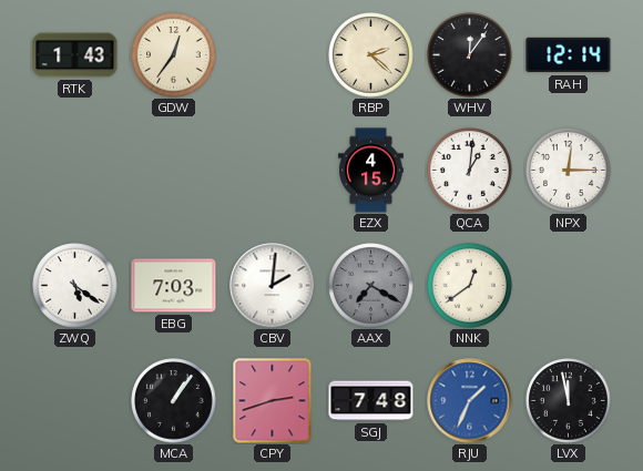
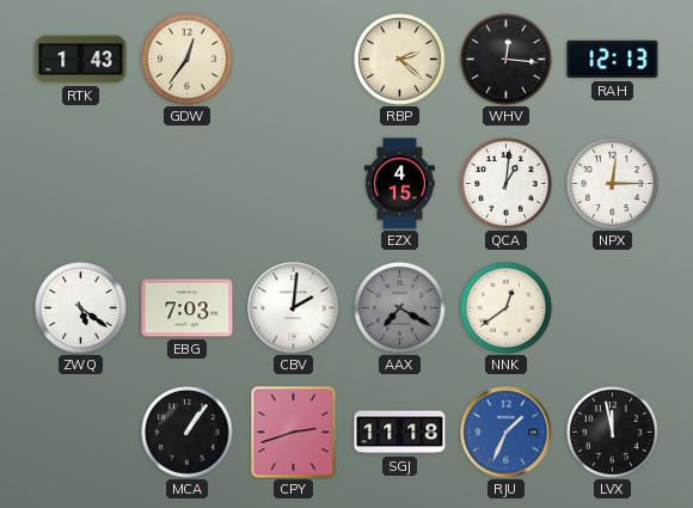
WHV: 12:06 -> 12:16
RAH: 12:14 -> 12:13
SGJ: 7:48 -> 11:18
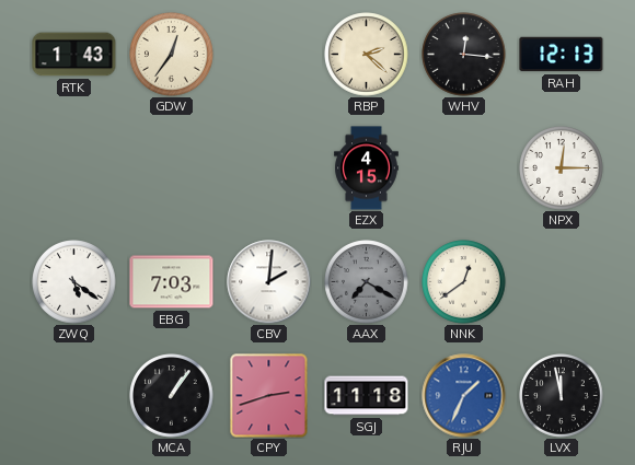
QCA: 1:01 -> none
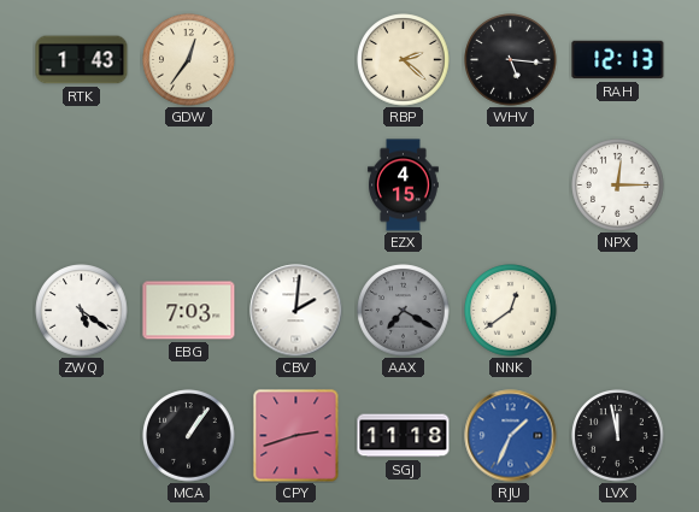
WHV: 12:16 -> 5:16
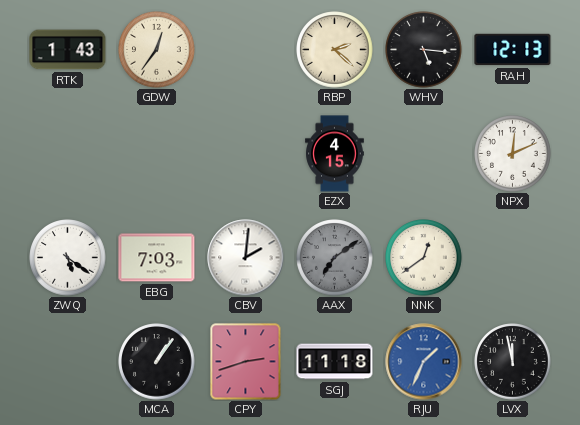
NPX: 12:15 -> 12:11
AAX: 7:20 -> 7:09
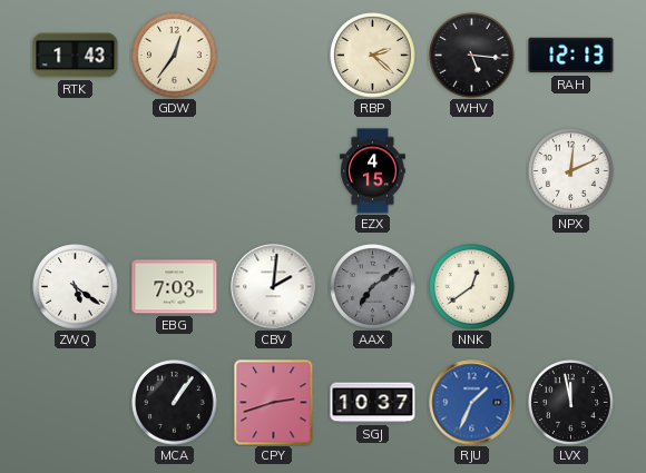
SGJ: 11:18 -> 10:37
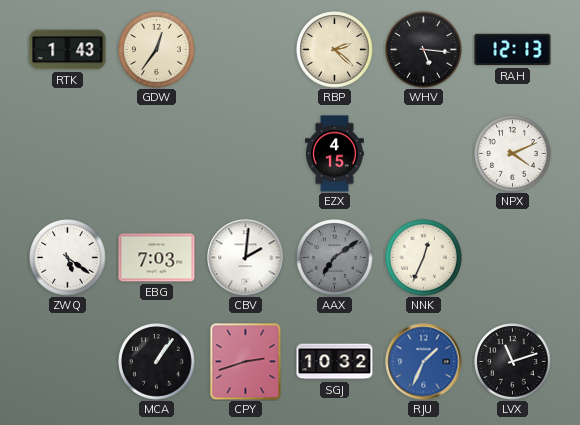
NPX: 12:11 -> 4:11
NNK: 12:39 -> 12:34
SGJ: 10:37 -> 10:32
LVX: 11:58 -> 11:12
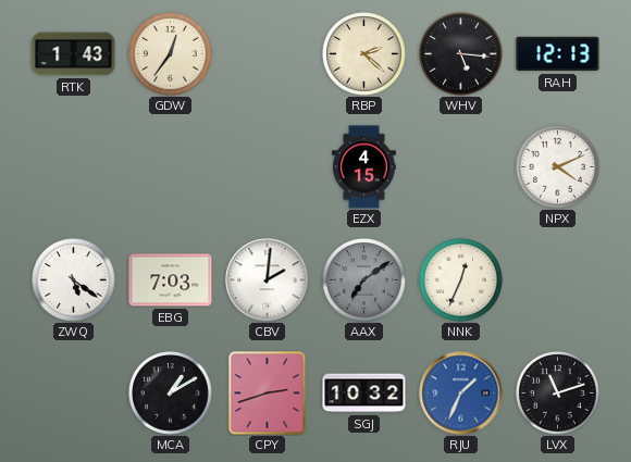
MCA: 1:06 -> 1:10
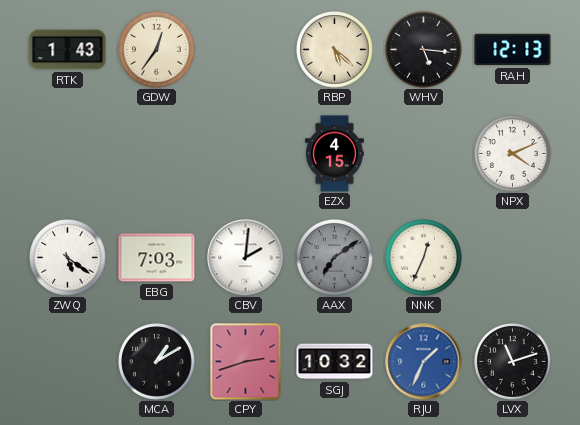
RBP: 2:22 -> 5:22
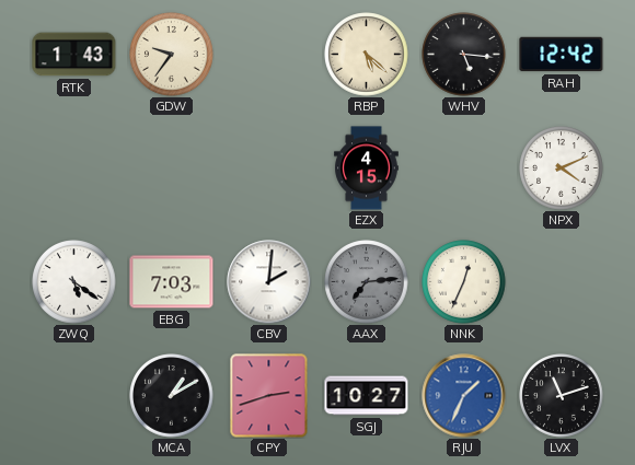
GDW: 12:36 -> 9:36
RAH: 12:13 -> 12:42
AAX: 7:09 -> 7:14
SGJ: 10:32 -> 10:27
